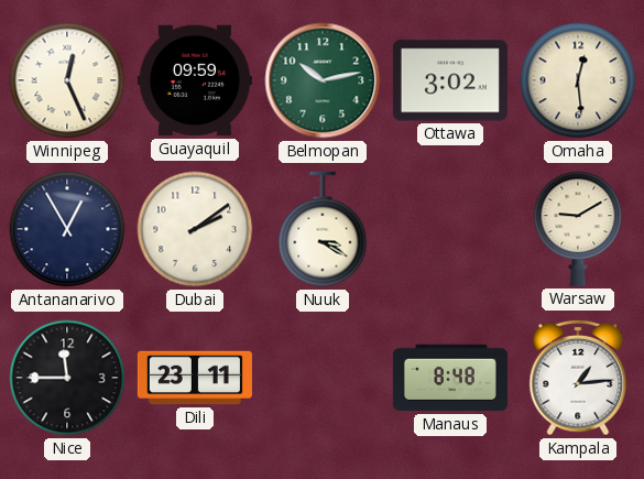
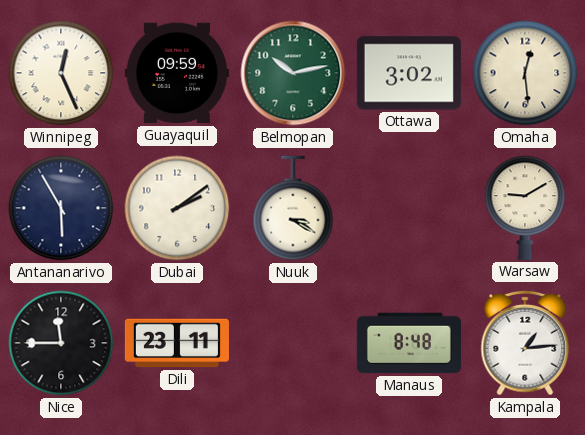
Antananarivo: 12:55 -> 5:55
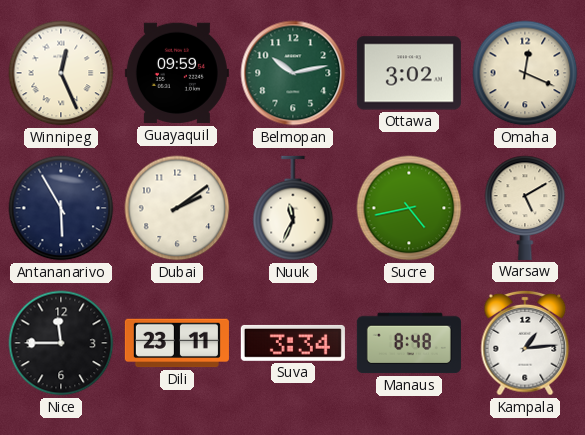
Omaha: 12:29 -> 12:19
Nuuk: 3:20 -> 11:34
Sucre: none -> 4:43
Warsaw: 9:10 -> 5:10
Suva: none -> 3:34
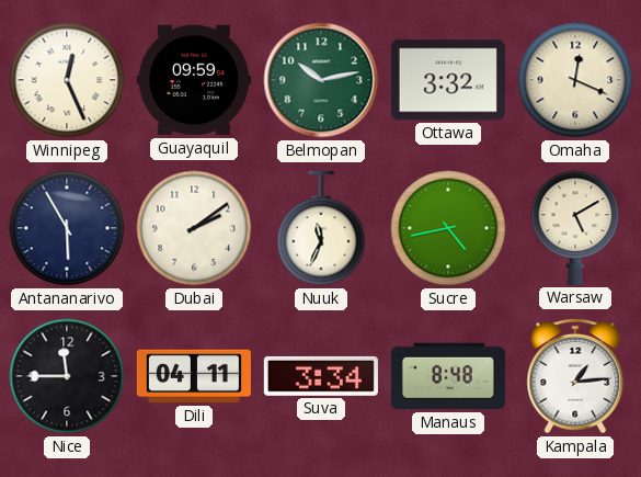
Ottawa: 3:02 -> 3:32
Dili: 23:11 -> 04:11
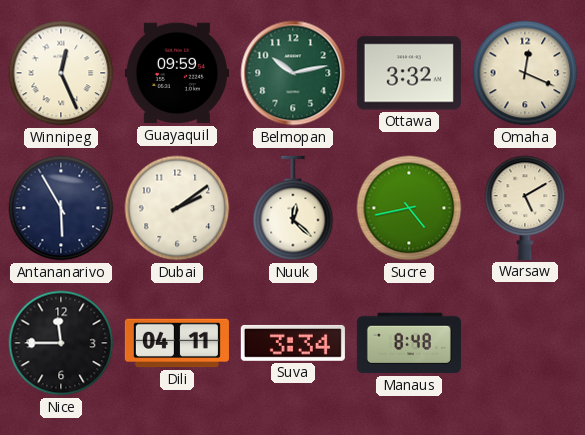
Nuuk: 11:34 -> 12:22
Kampala: 1:14 -> none
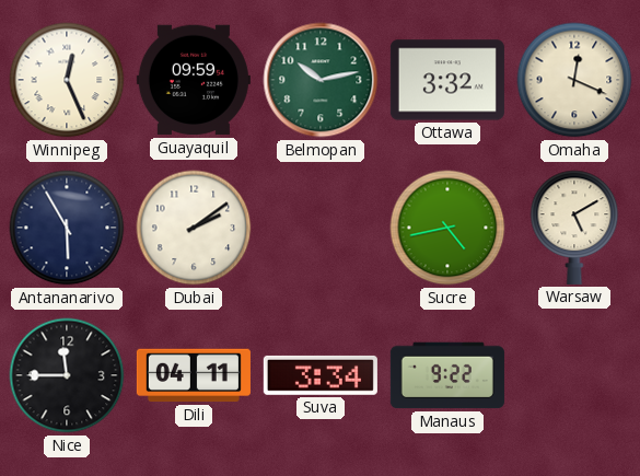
Nuuk: 12:22 -> none
Manaus: 8:48 -> 9:22
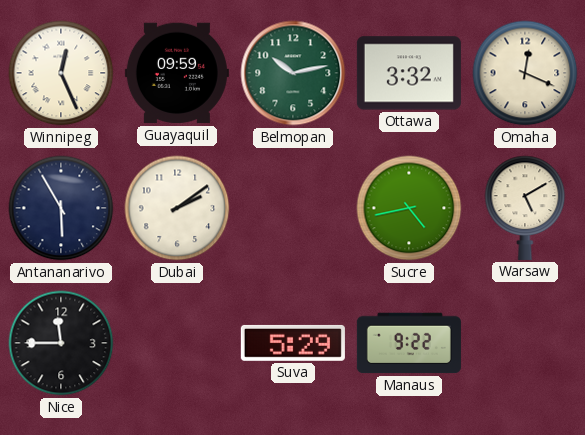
Dili: 04:11 -> none
Suva: 3:34 -> 5:29
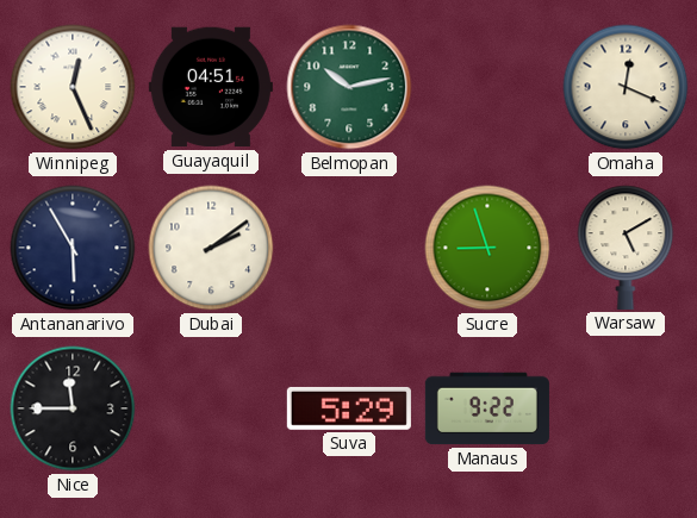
Guayaquil: 09:59 -> 04:51
Ottawa: 3:32 -> none
Sucre: 4:43 -> 8:57
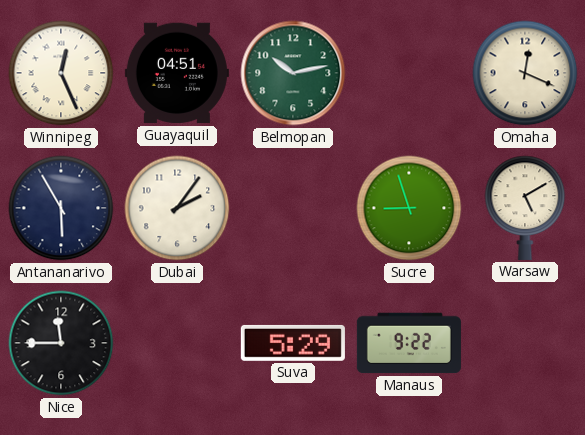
Dubai: 2:09 -> 2:06
